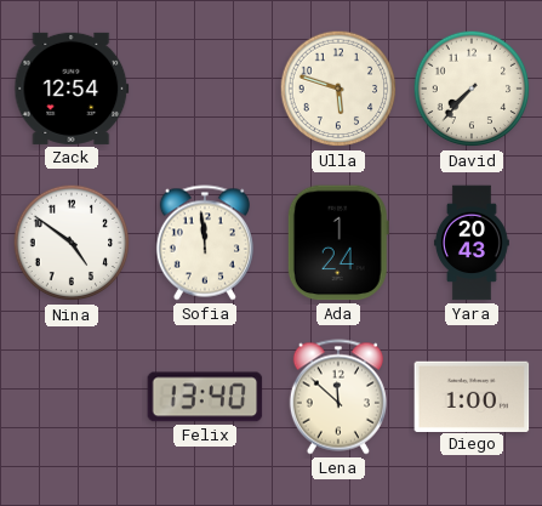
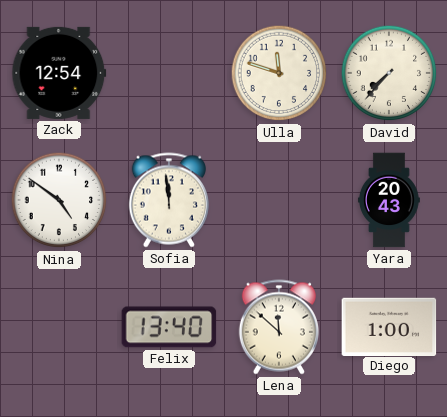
Ulla: 5:48 -> 11:48
Ada: 1:24 -> none
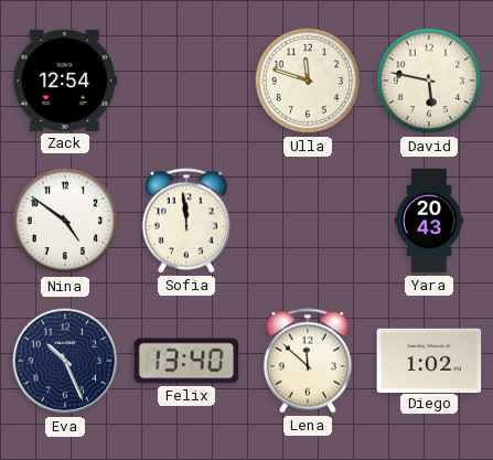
David: 7:37 -> 5:47
Eva: none -> 10:26
Diego: 1:00 -> 1:02
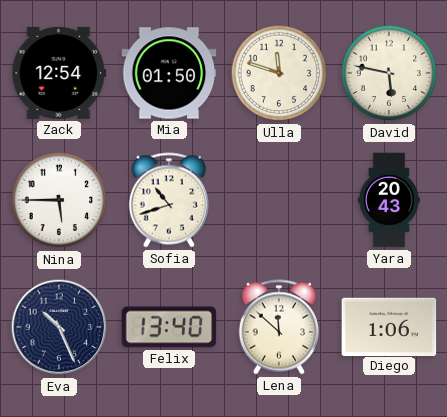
Mia: none -> 01:50
Nina: 4:51 -> 5:45
Sofia: 11:59 -> 10:42
Diego: 1:02 -> 1:06
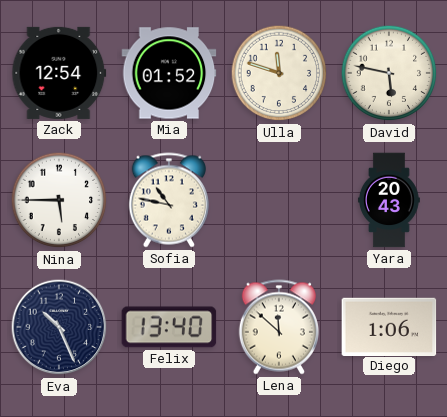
Mia: 01:50 -> 01:52
Sofia: 10:42 -> 10:47
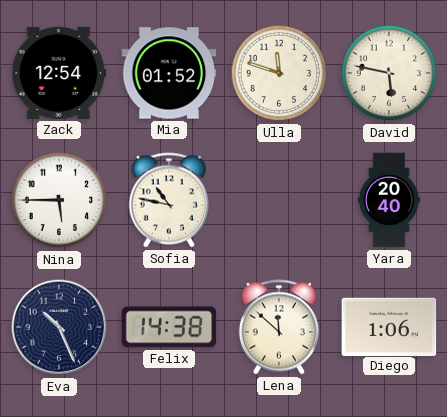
Yara: 20:43 -> 20:40
Felix: 13:40 -> 14:38
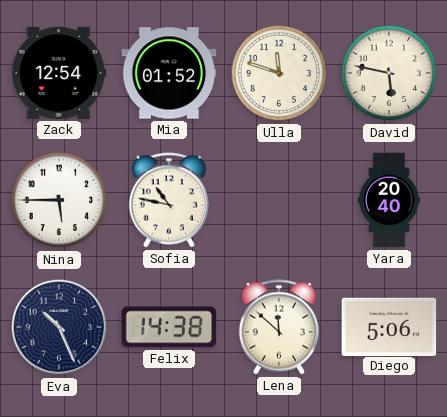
Diego: 1:06 -> 5:06
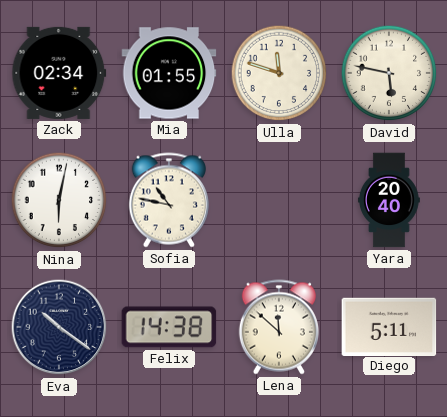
Zack: 12:54 -> 02:34
Mia: 01:52 -> 01:55
Nina: 5:45 -> 6:02
Eva: 10:26 -> 10:21
Diego: 5:06 -> 5:11
